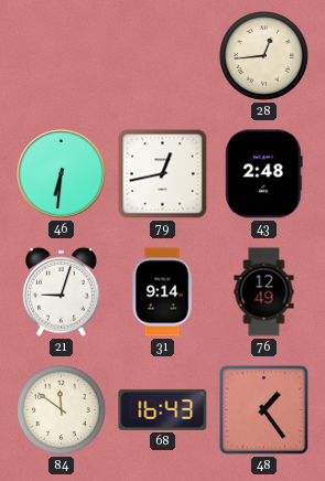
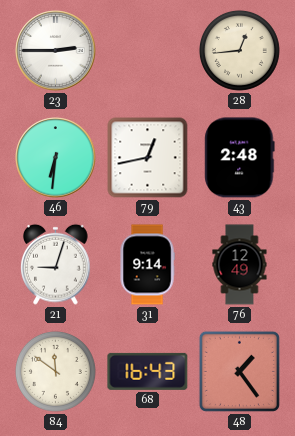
23: none -> 2:45
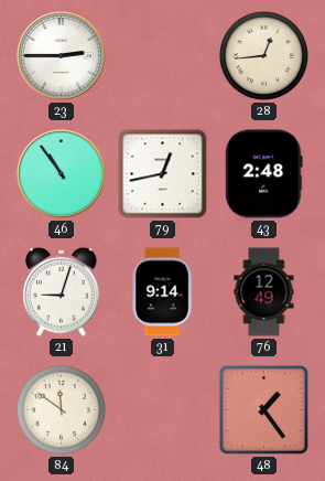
46: 6:31 -> 10:54
68: 16:43 -> none
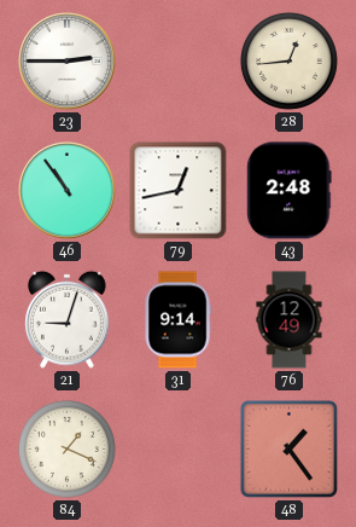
84: 11:51 -> 1:19
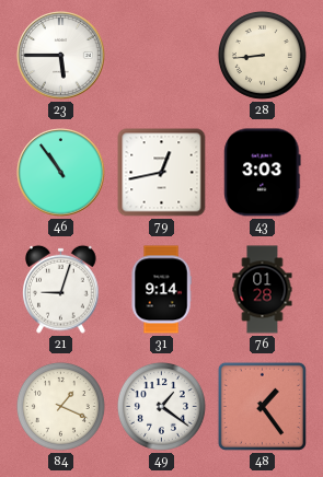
23: 2:45 -> 5:45
28: 12:44 -> 8:44
43: 2:48 -> 3:03
76: 12:49 -> 01:28
49: none -> 1:21
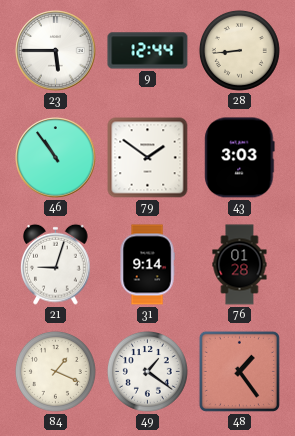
9: none -> 12:44
79: 12:43 -> 1:51
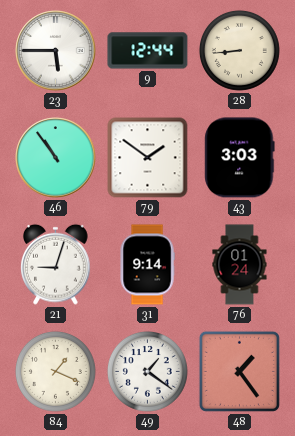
76: 01:28 -> 01:24
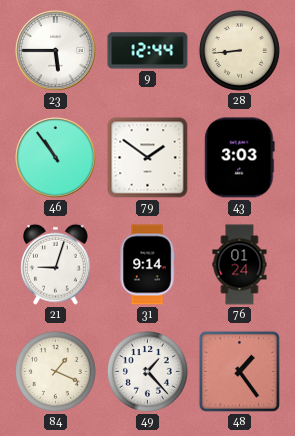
49: 1:21 -> 1:23
